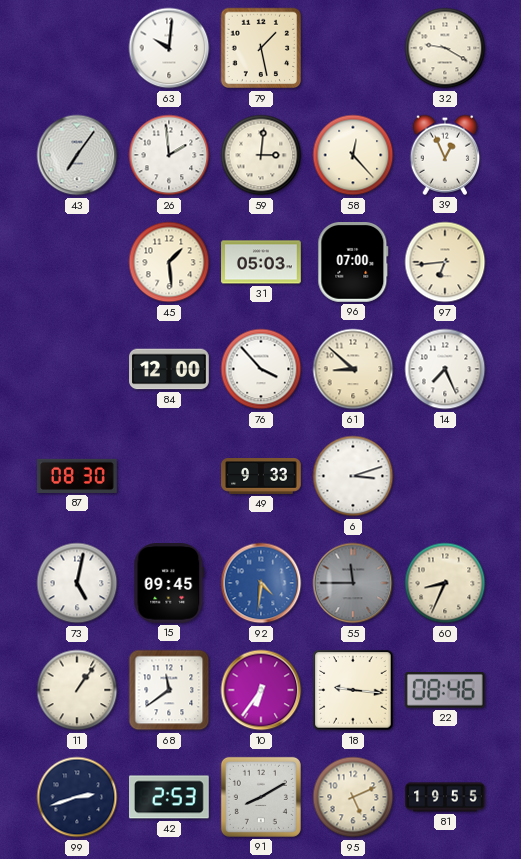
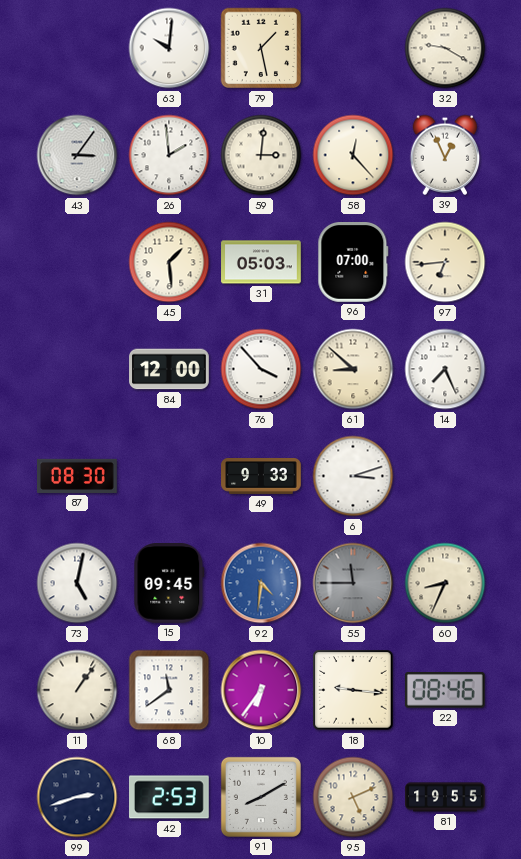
43: 7:06 -> 3:06
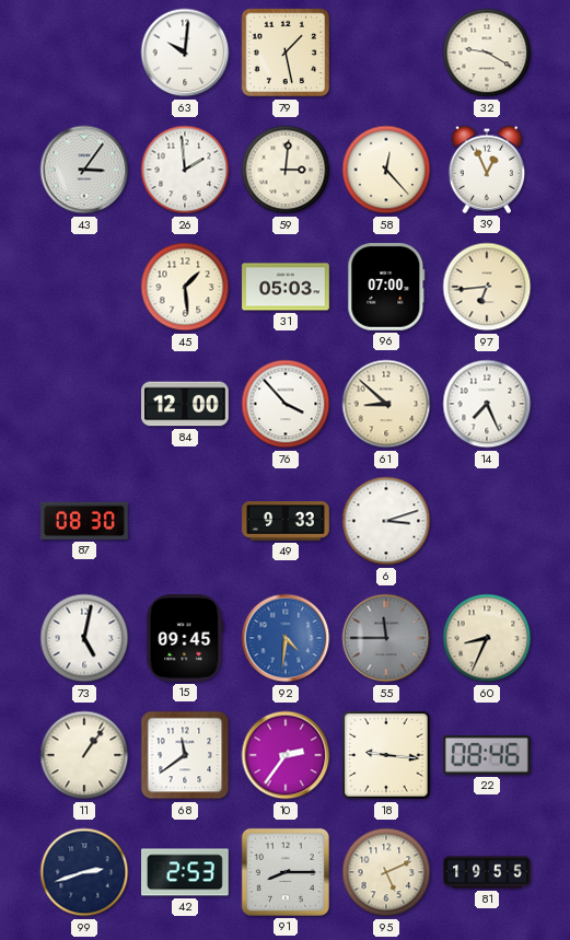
10: 6:36 -> 2:36
91: 8:10 -> 8:15
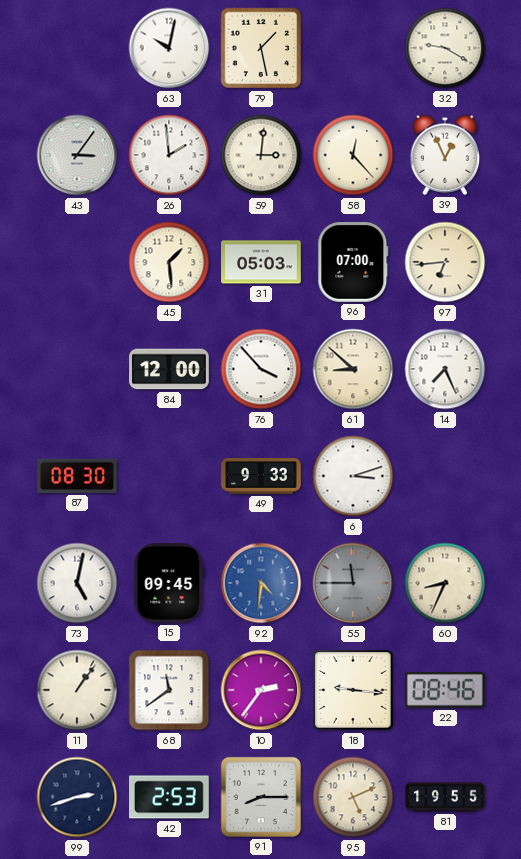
63: 10:01 -> 10:02
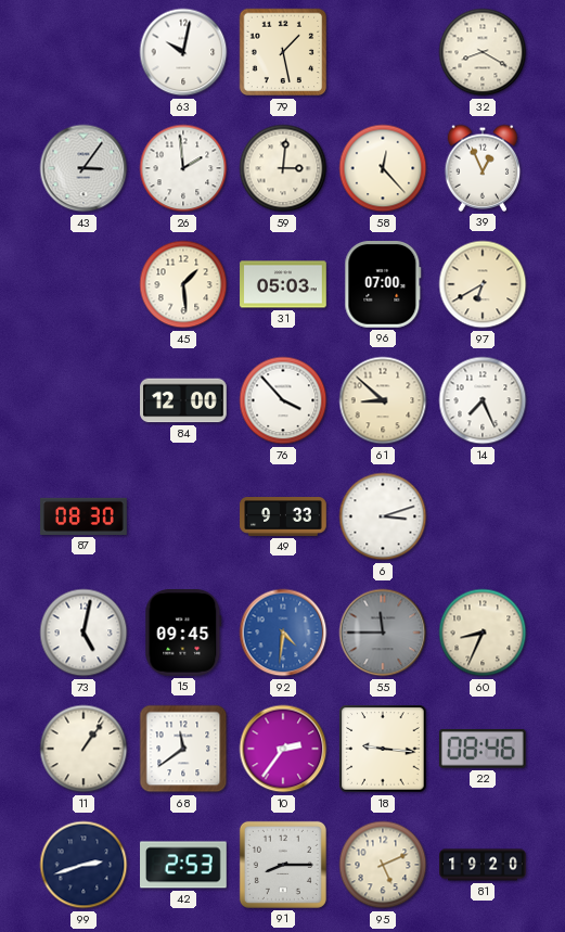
32: 9:20 -> 8:20
97: 6:44 -> 6:40
81: 19:55 -> 19:20
